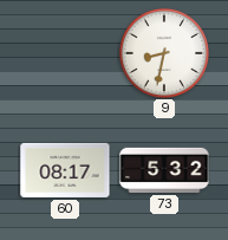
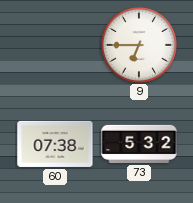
9: 8:32 -> 6:45
60: 08:17 -> 07:38
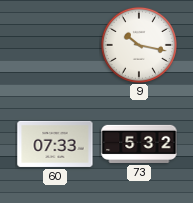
9: 6:45 -> 10:17
60: 07:38 -> 07:33
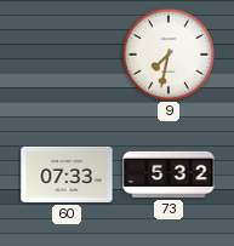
9: 10:17 -> 7:32
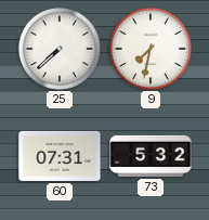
25: none -> 7:38
60: 07:33 -> 07:31
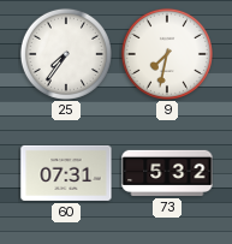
25: 7:38 -> 7:36
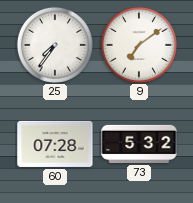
9: 7:32 -> 7:09
60: 07:31 -> 07:28
